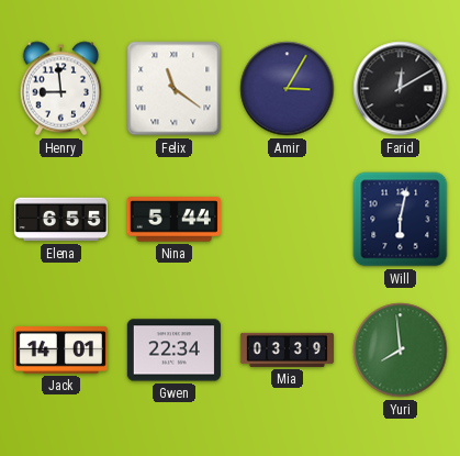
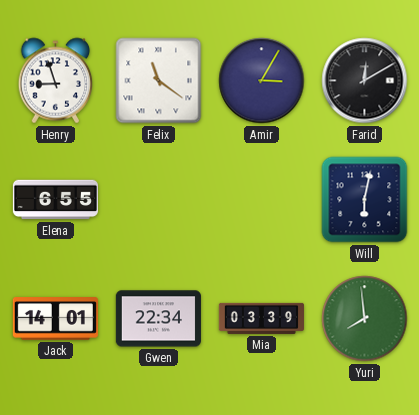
Henry: 8:59 -> 8:57
Nina: 5:44 -> none
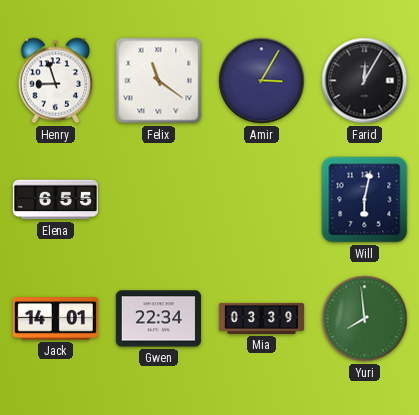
Farid: 12:10 -> 12:05
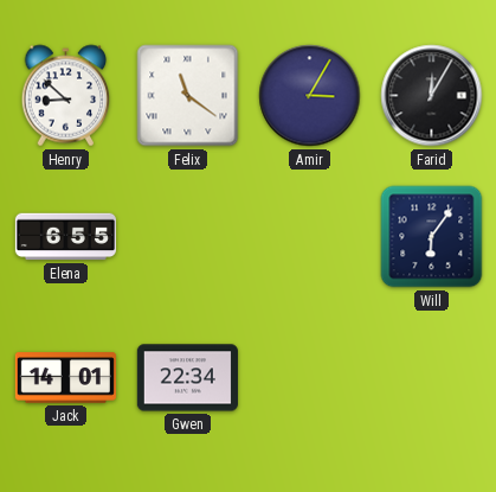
Henry: 8:57 -> 8:52
Will: 6:02 -> 6:06
Mia: 03:39 -> none
Yuri: 7:59 -> none
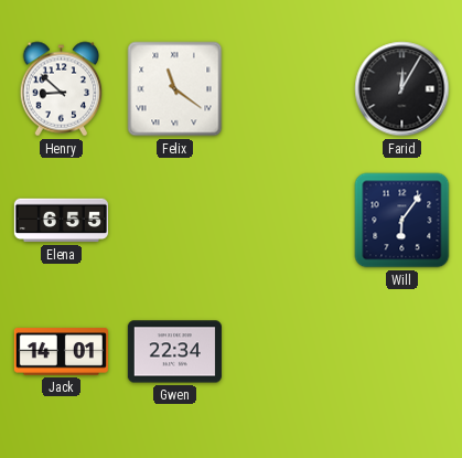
Amir: 3:05 -> none
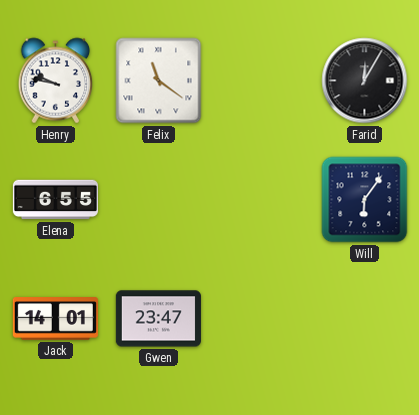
Henry: 8:52 -> 9:47
Gwen: 22:34 -> 23:47
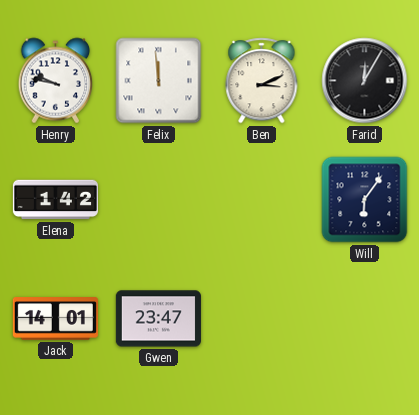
Felix: 11:21 -> 11:59
Ben: none -> 3:11
Elena: 6:55 -> 1:42
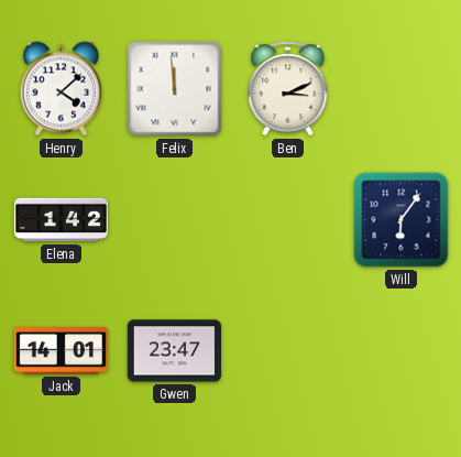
Henry: 9:47 -> 4:08
Farid: 12:05 -> none
